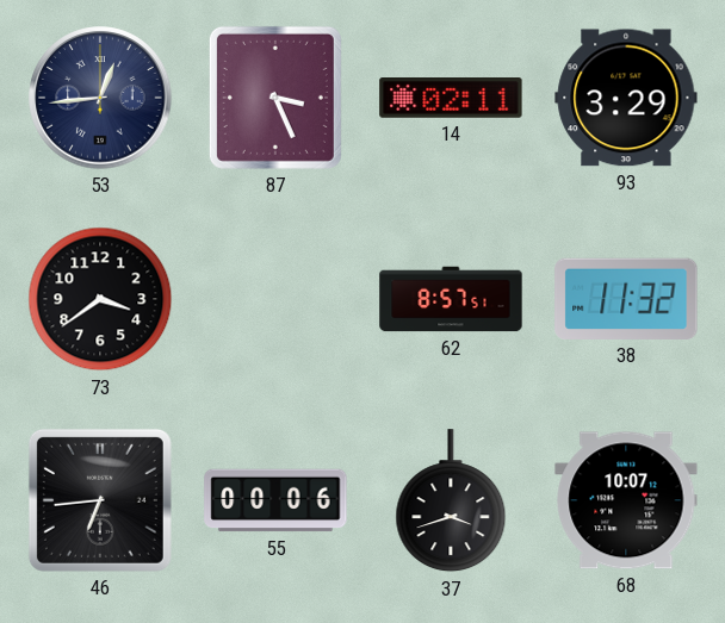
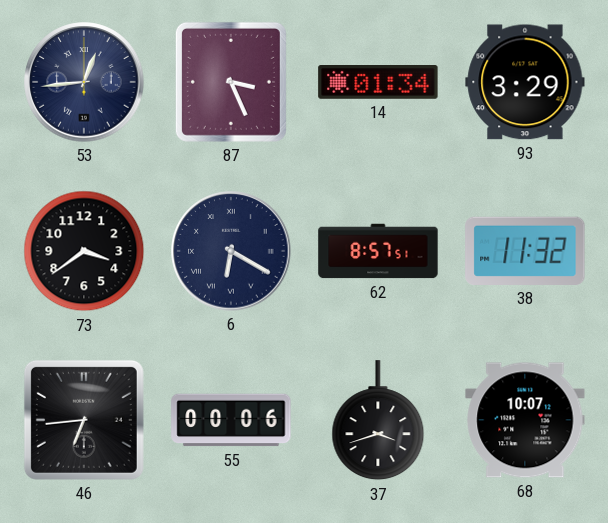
14: 02:11 -> 01:34
6: none -> 6:20
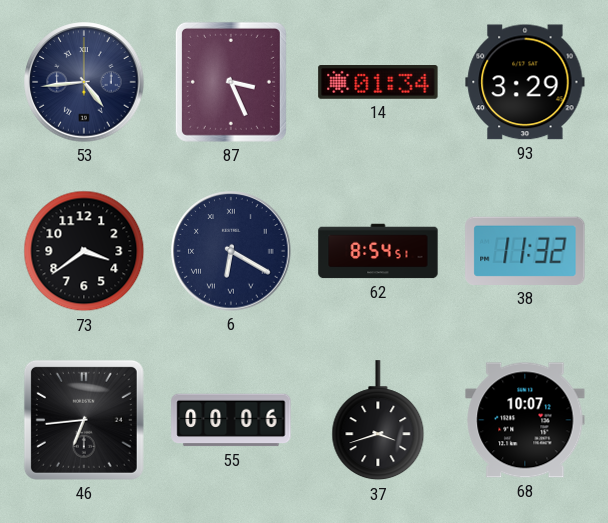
53: 12:44 -> 4:44
62: 8:57 -> 8:54
